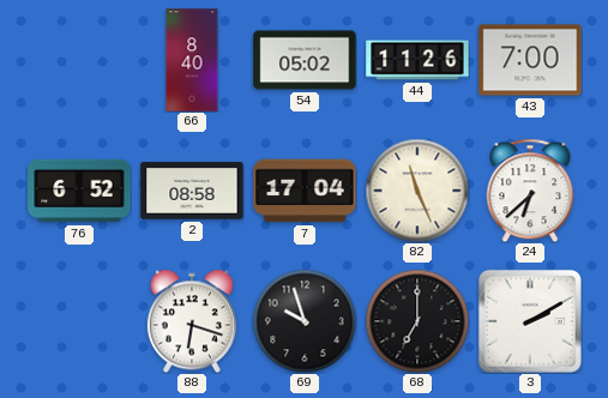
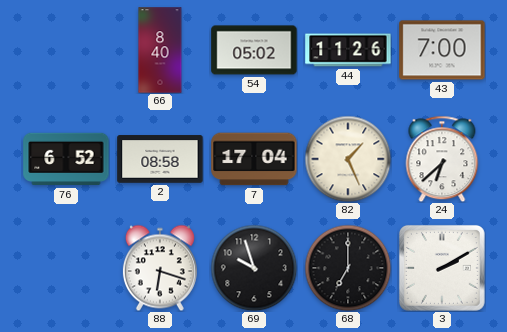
82: 11:26 -> 1:26
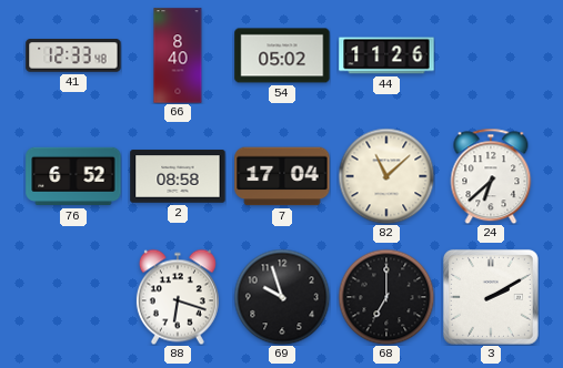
41: none -> 12:33
43: 7:00 -> none
82: 1:26 -> 11:08
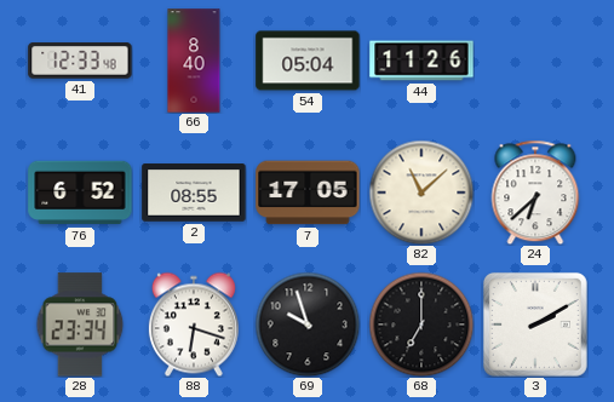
54: 05:02 -> 05:04
2: 08:58 -> 08:55
7: 17:04 -> 17:05
28: none -> 23:34
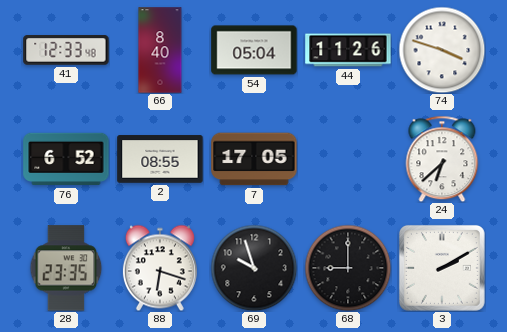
74: none -> 3:48
82: 11:08 -> none
28: 23:34 -> 23:35
68: 7:00 -> 9:00
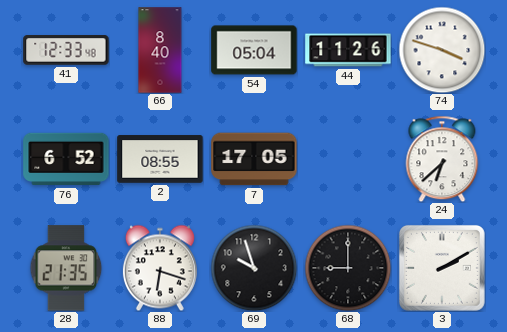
28: 23:35 -> 21:35
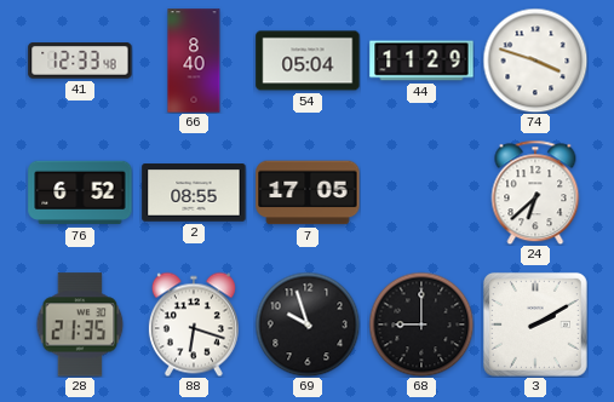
44: 11:26 -> 11:29
